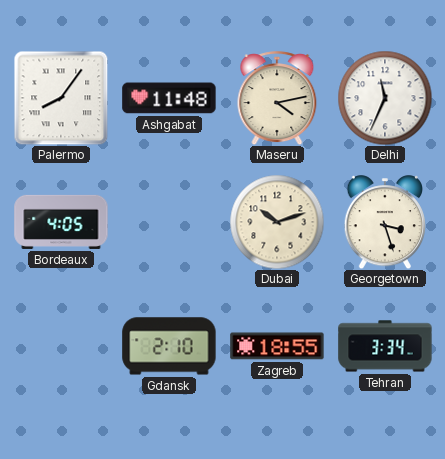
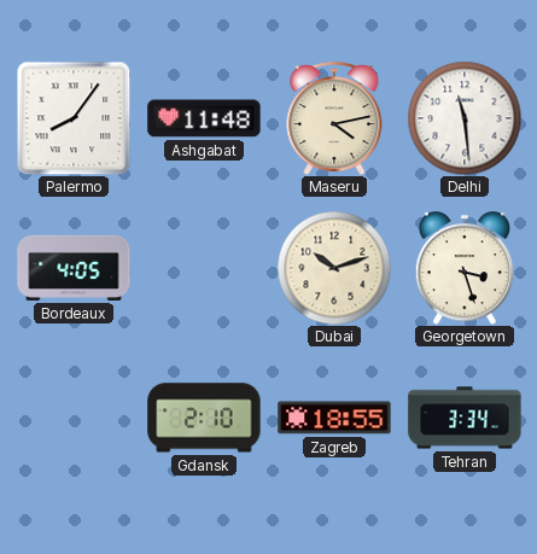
Delhi: 11:34 -> 11:29
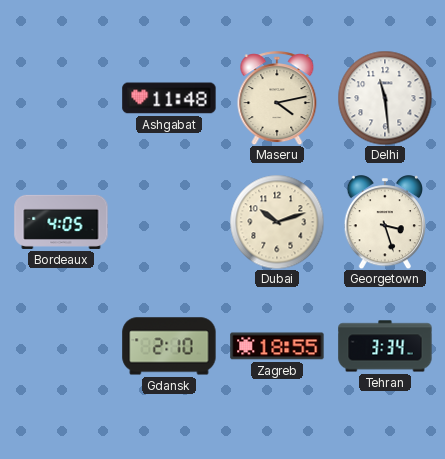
Palermo: 8:06 -> none
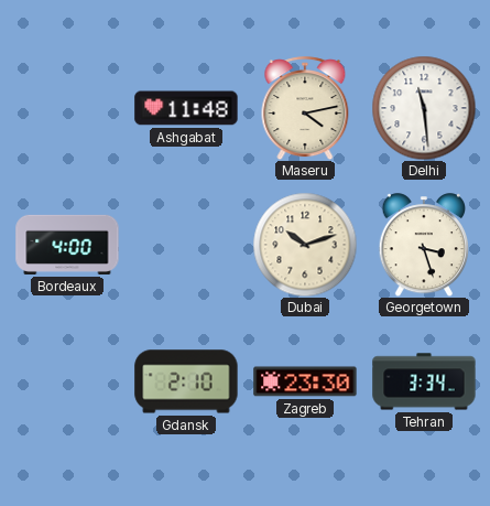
Bordeaux: 4:05 -> 4:00
Zagreb: 18:55 -> 23:30
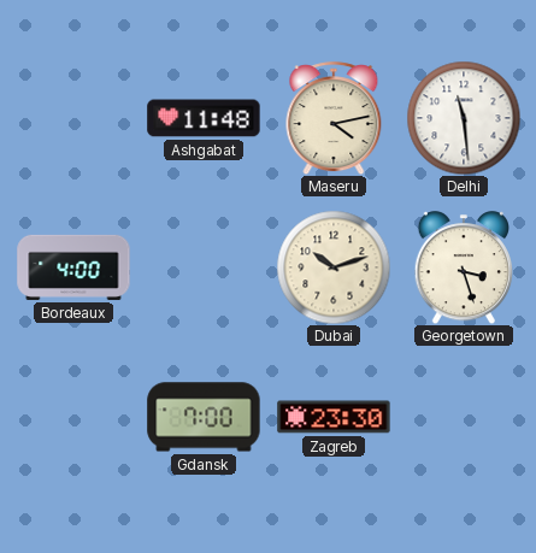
Gdansk: 2:10 -> 7:00
Tehran: 3:34 -> none
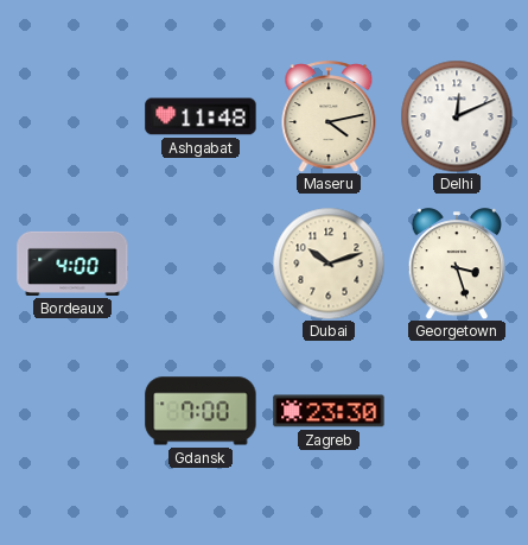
Delhi: 11:29 -> 12:11
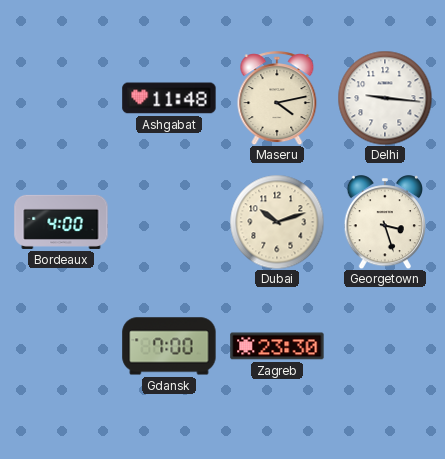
Delhi: 12:11 -> 9:16
